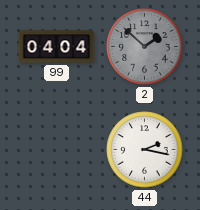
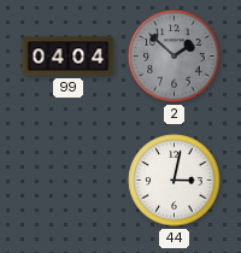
44: 2:17 -> 3:02
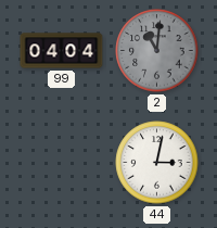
2: 1:52 -> 11:01
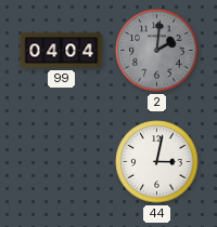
2: 11:01 -> 2:01
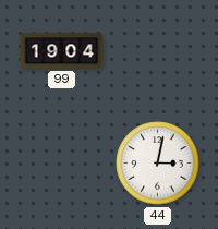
99: 04:04 -> 19:04
2: 2:01 -> none
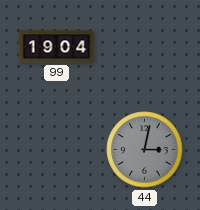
44 dial: white -> grey
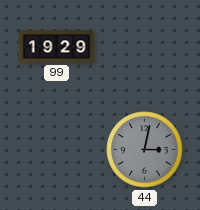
99: 19:04 -> 19:29
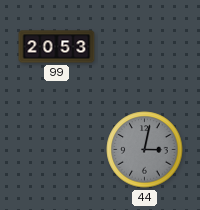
99: 19:29 -> 20:53
